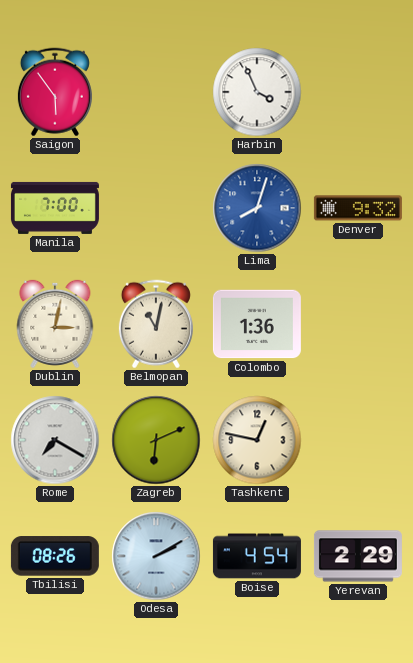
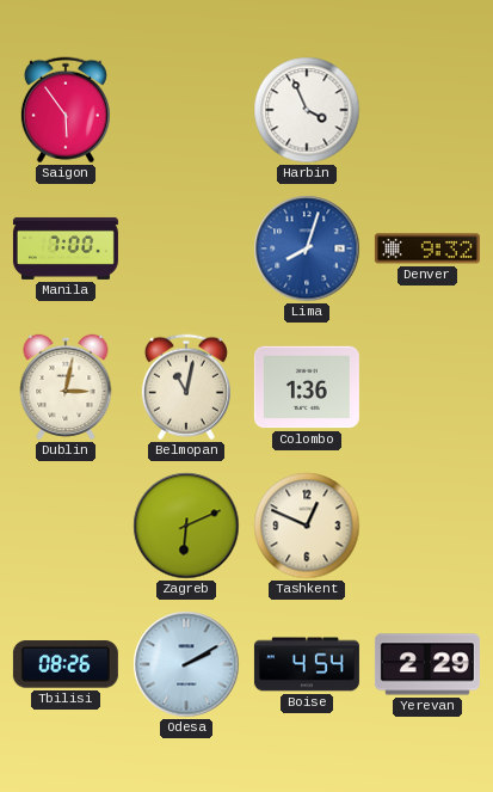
Rome: 7:20 -> none
Tashkent: 12:47 -> 12:49
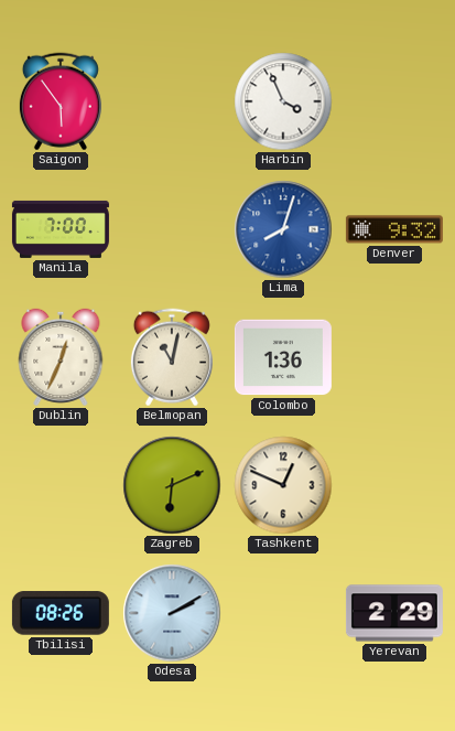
Dublin: 3:02 -> 12:34
Boise: 4:54 -> none
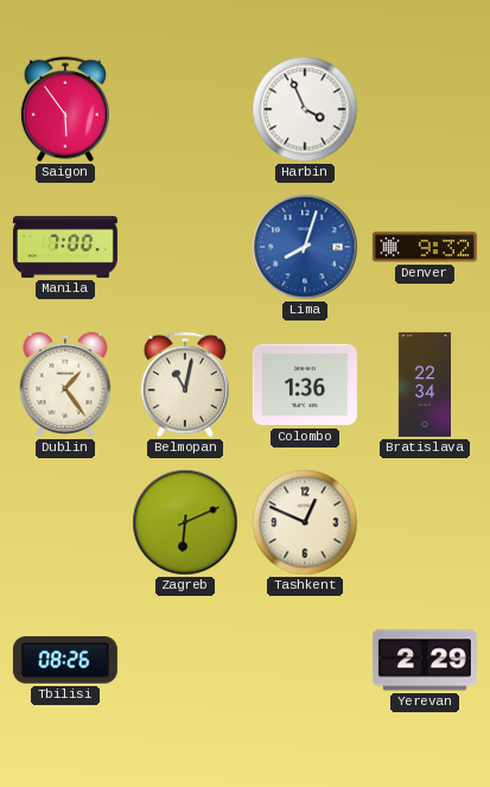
Dublin: 12:34 -> 1:24
Bratislava: none -> 22:34
Odesa: 2:10 -> none
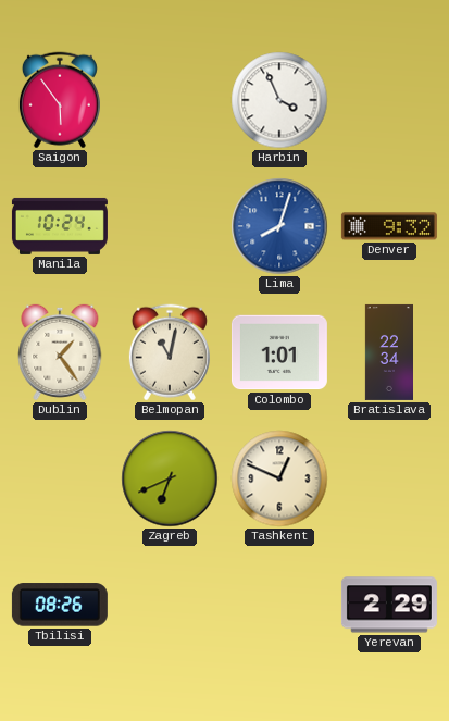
Manila: 7:00 -> 10:24
Colombo: 1:36 -> 1:01
Zagreb: 6:11 -> 6:41
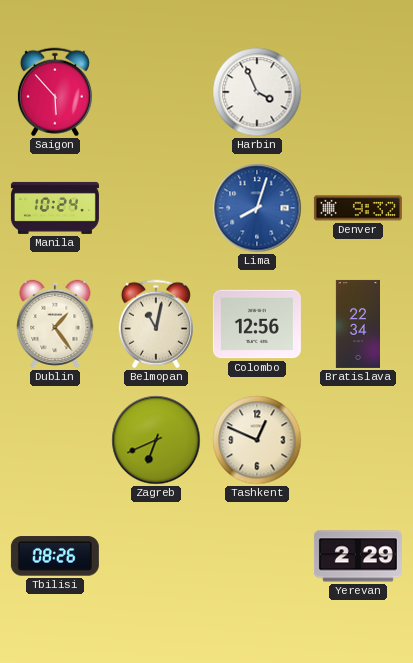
Saigon: 5:54 -> 5:53
Colombo: 1:01 -> 12:56
